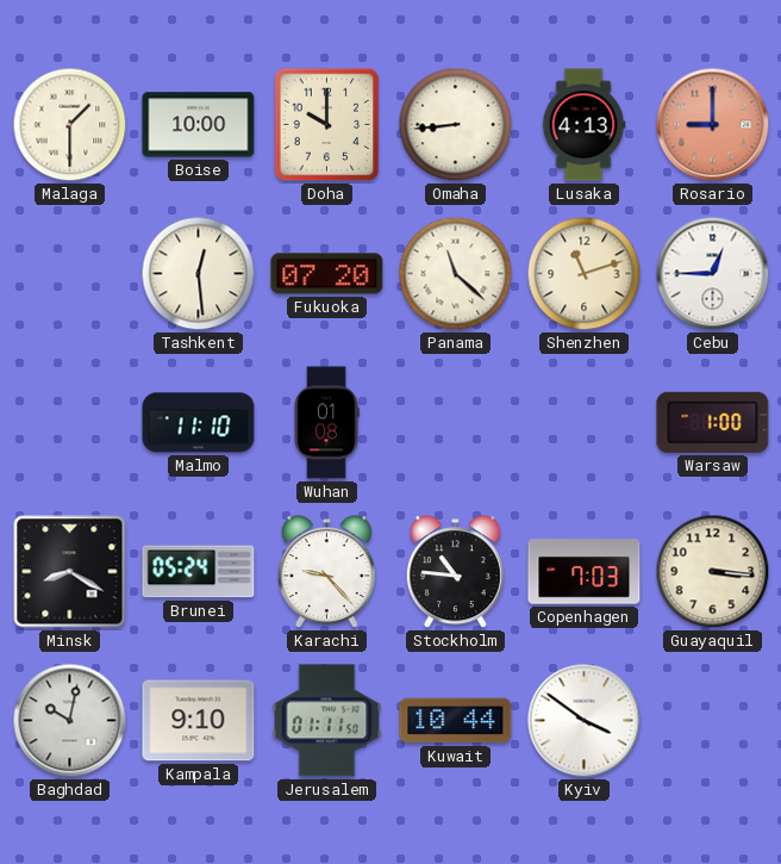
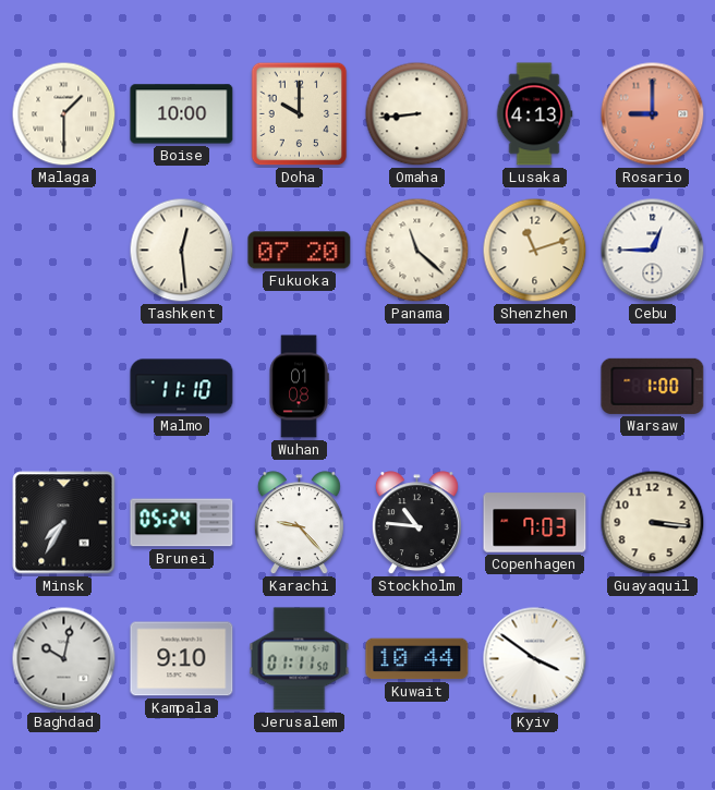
Minsk: 8:20 -> 7:35
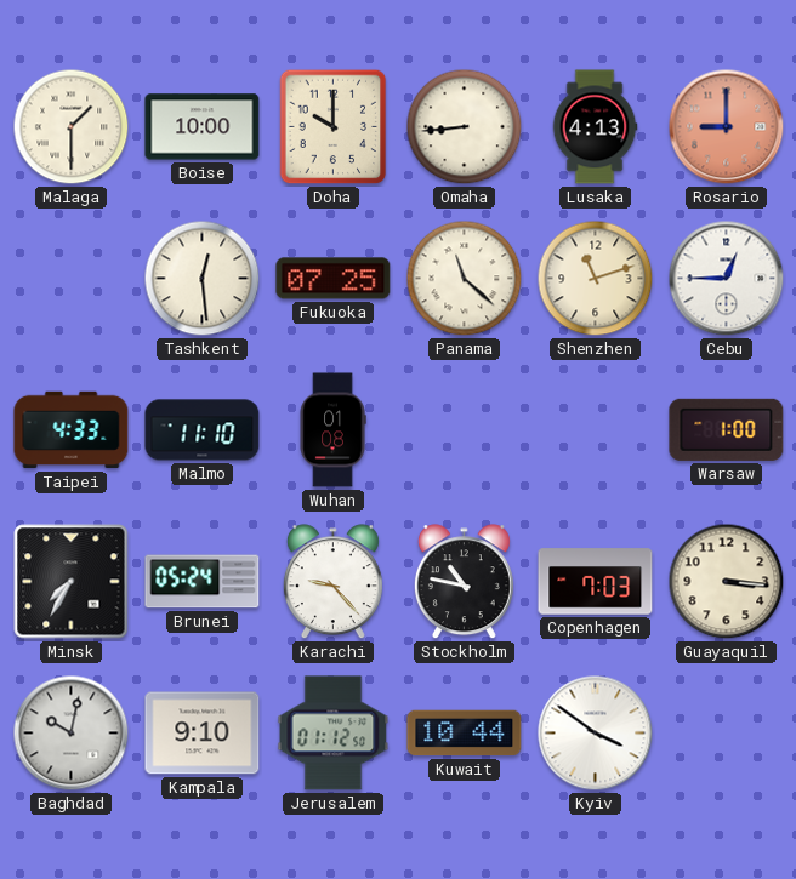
Fukuoka: 07:20 -> 07:25
Taipei: none -> 4:33
Stockholm: 10:46 -> 10:47
Jerusalem: 01:11 -> 01:12
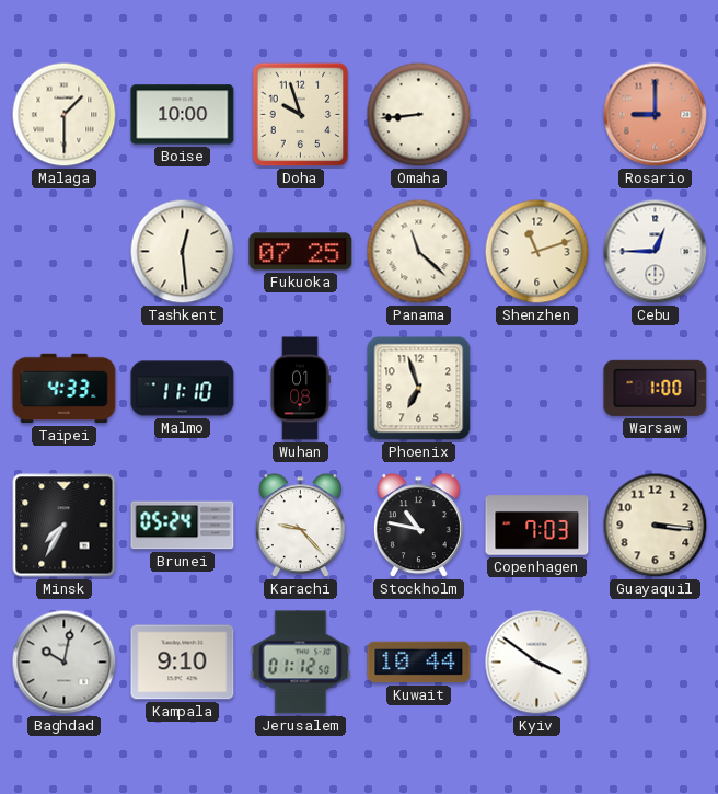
Doha: 10:00 -> 9:57
Lusaka: 4:13 -> none
Phoenix: none -> 6:57
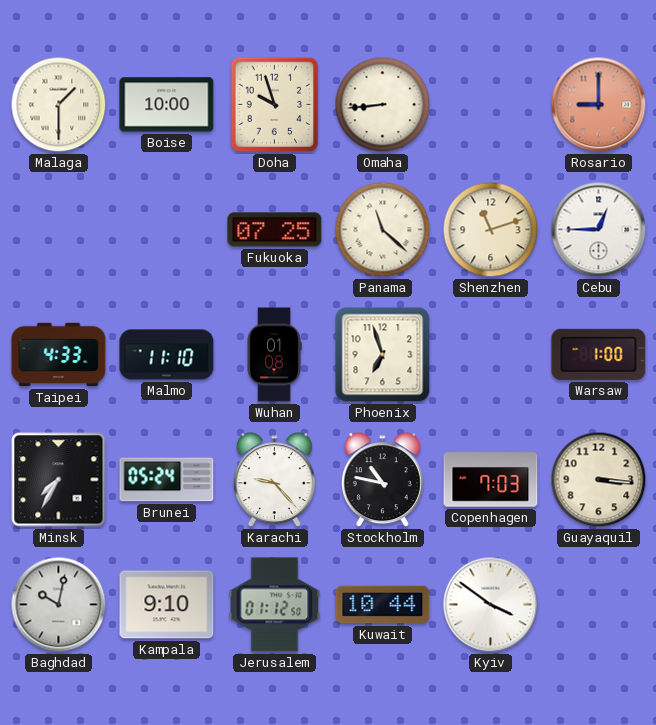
Tashkent: 12:29 -> none
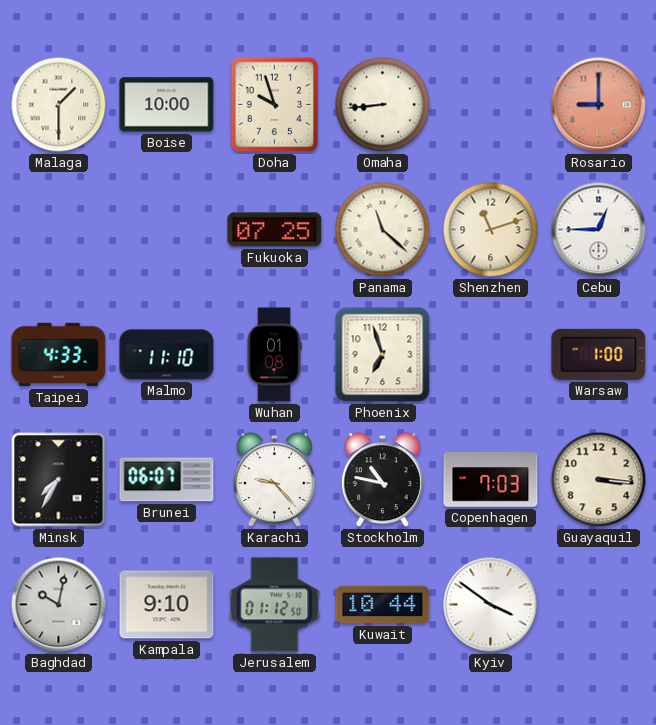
Brunei: 05:24 -> 06:07
